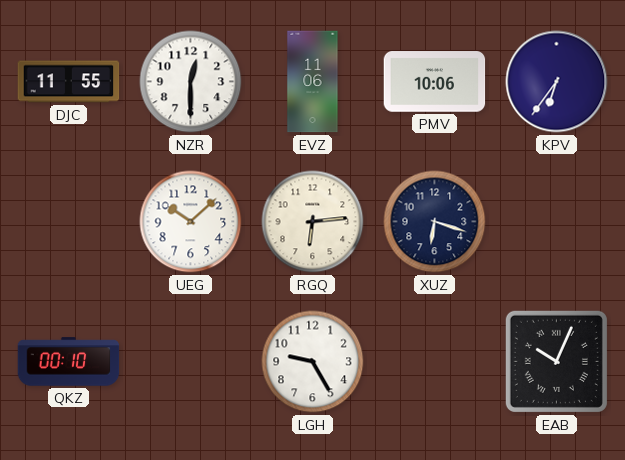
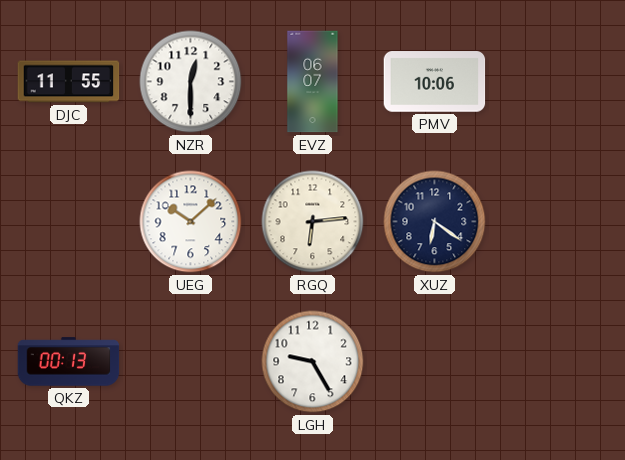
EVZ: 11:06 -> 06:07
KPV: 6:36 -> none
XUZ: 6:18 -> 6:21
QKZ: 00:10 -> 00:13
EAB: 10:04 -> none
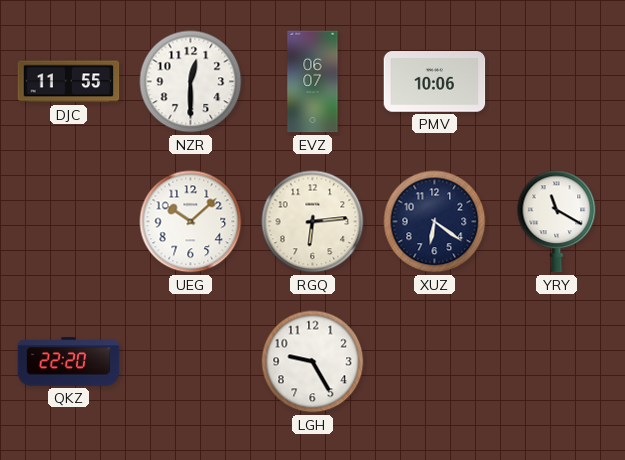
YRY: none -> 11:20
QKZ: 00:13 -> 22:20
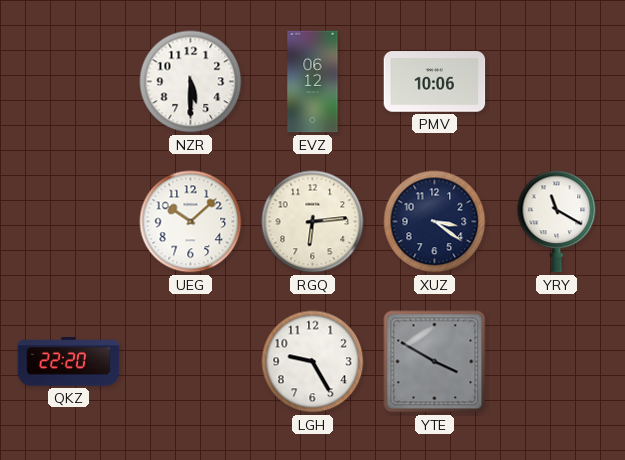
DJC: 11:55 -> none
NZR: 12:30 -> 5:30
EVZ: 06:07 -> 06:12
XUZ: 6:21 -> 3:21
YTE: none -> 3:50
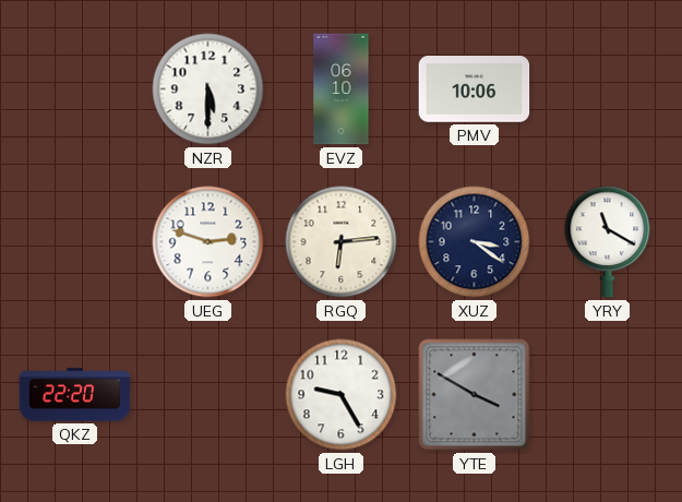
EVZ: 06:12 -> 06:10
UEG: 10:08 -> 2:48
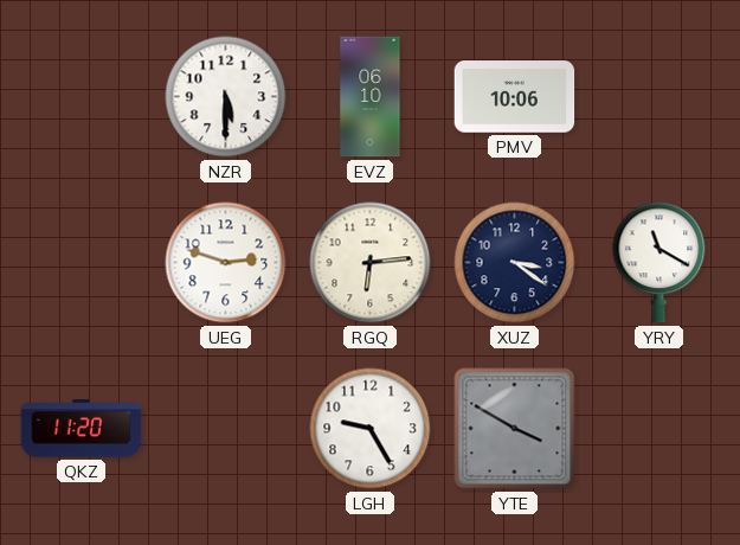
QKZ: 22:20 -> 11:20
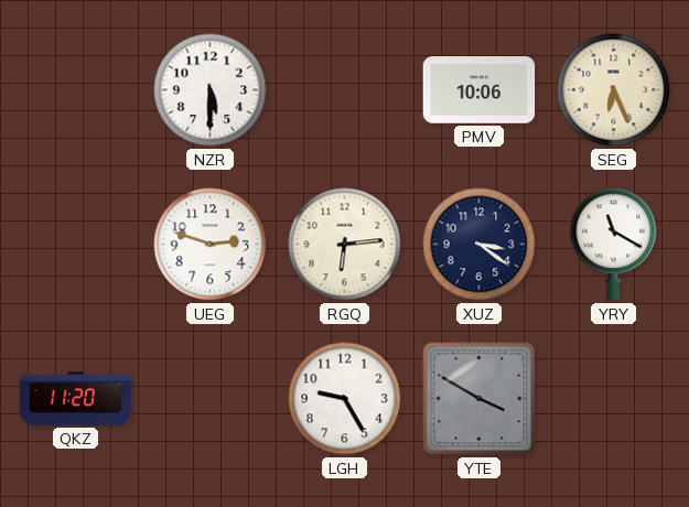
EVZ: 06:10 -> none
SEG: none -> 6:26
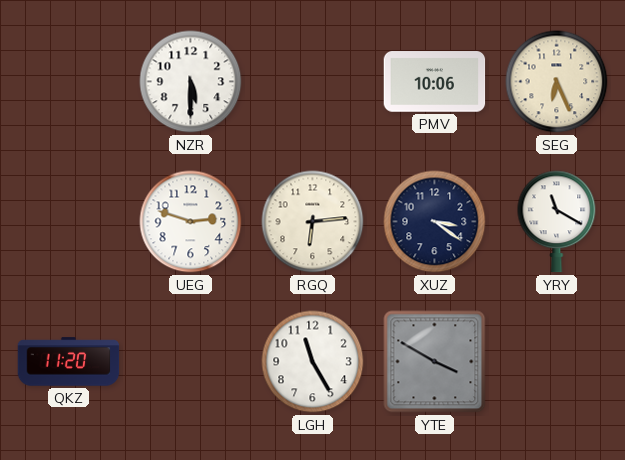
LGH: 9:25 -> 11:25
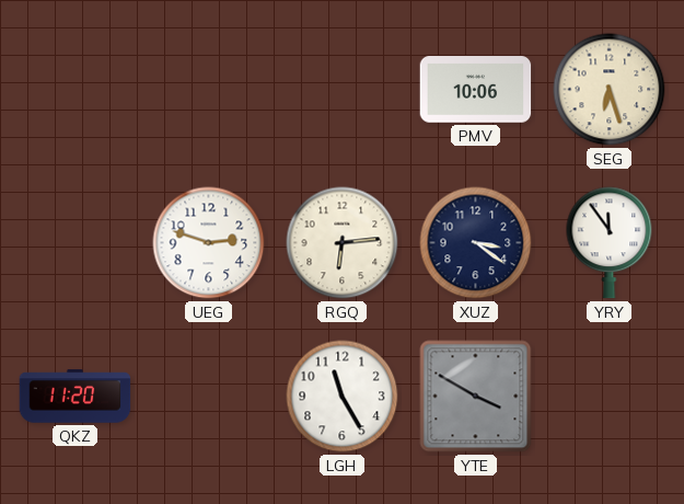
NZR: 5:30 -> none
SEG: 6:26 -> 6:27
YRY: 11:20 -> 11:54
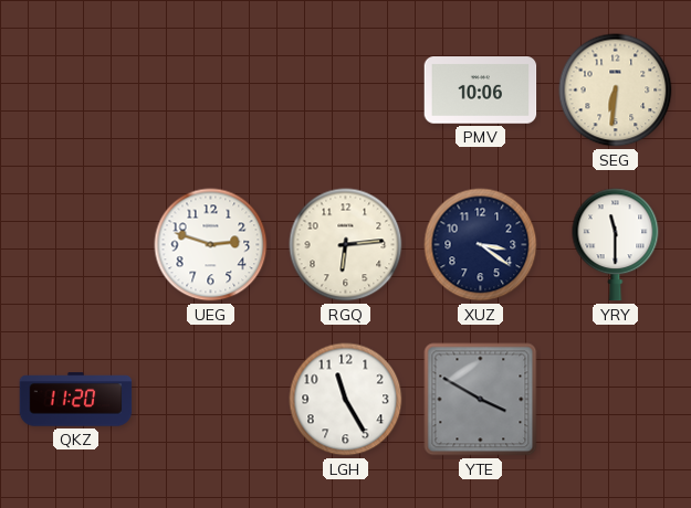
SEG: 6:27 -> 6:31
YRY: 11:54 -> 11:30
